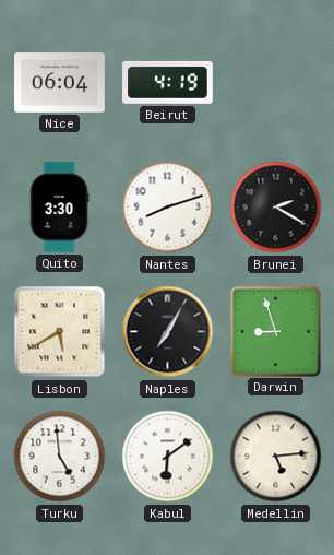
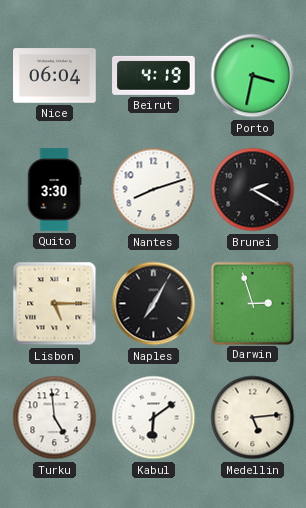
Porto: none -> 3:32
Lisbon: 5:40 -> 5:15
Darwin: 8:57 -> 2:57
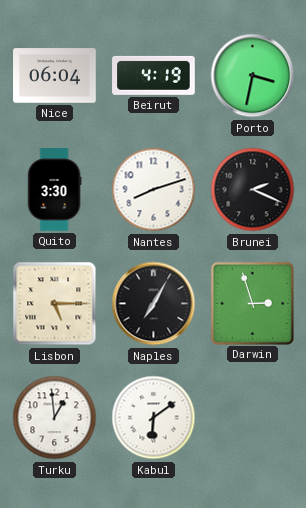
Brunei: 2:20 -> 2:19
Turku: 4:59 -> 12:59
Medellin: 5:14 -> none
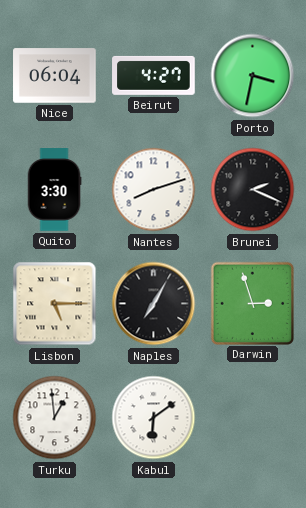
Beirut: 4:19 -> 4:27
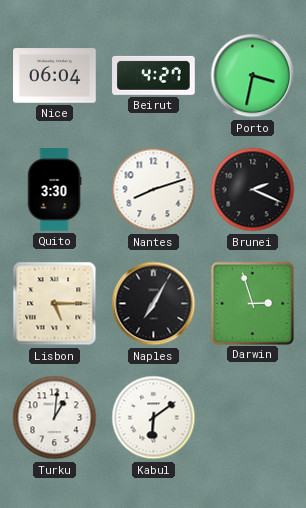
Turku: 12:59 -> 1:01
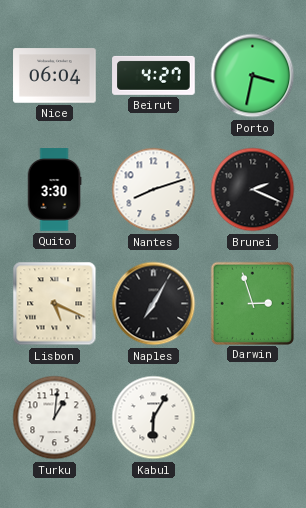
Lisbon: 5:15 -> 5:19
Kabul: 6:09 -> 6:05
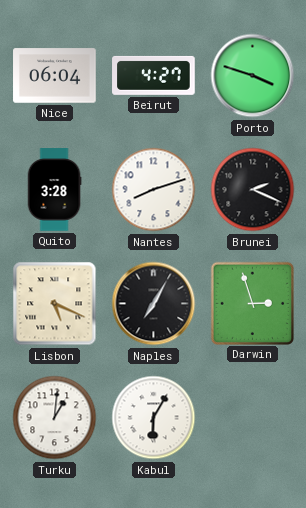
Porto: 3:32 -> 3:48
Quito: 3:30 -> 3:28
